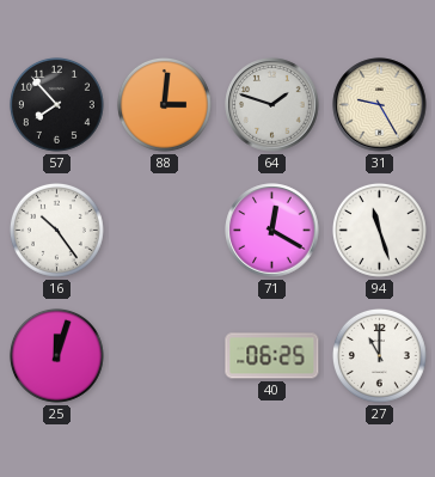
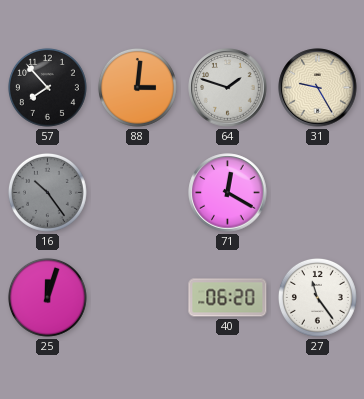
16 dial: white -> grey
94: 11:27 -> none
40: 06:25 -> 06:20
27: 11:00 -> 11:24
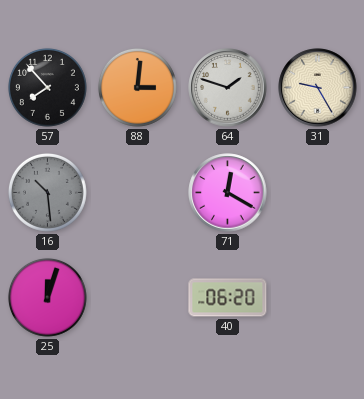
16: 10:24 -> 10:29
27: 11:24 -> none
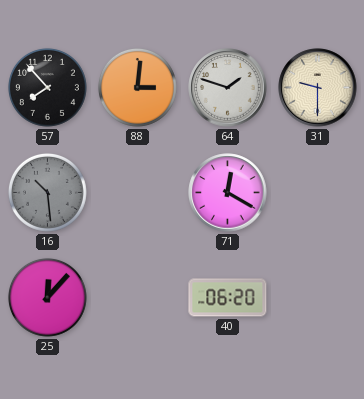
31: 9:25 -> 9:30
25: 12:03 -> 12:07
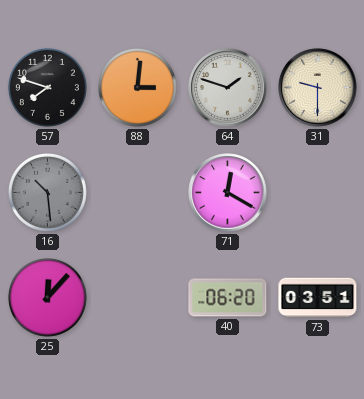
57: 7:53 -> 7:48
73: none -> 03:51
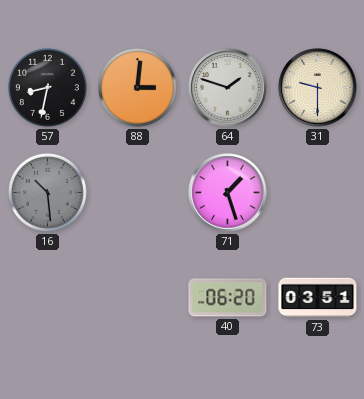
57: 7:48 -> 8:32
71: 12:20 -> 1:27
25: 12:07 -> none
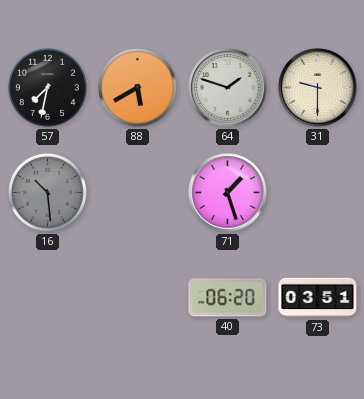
57: 8:32 -> 7:32
88: 3:01 -> 5:40
